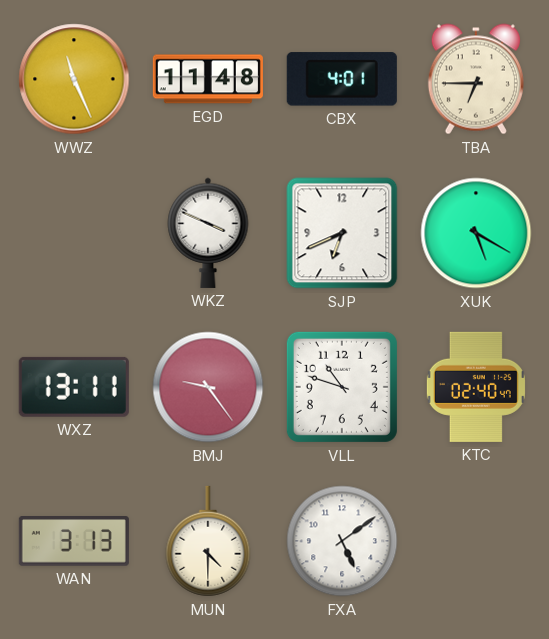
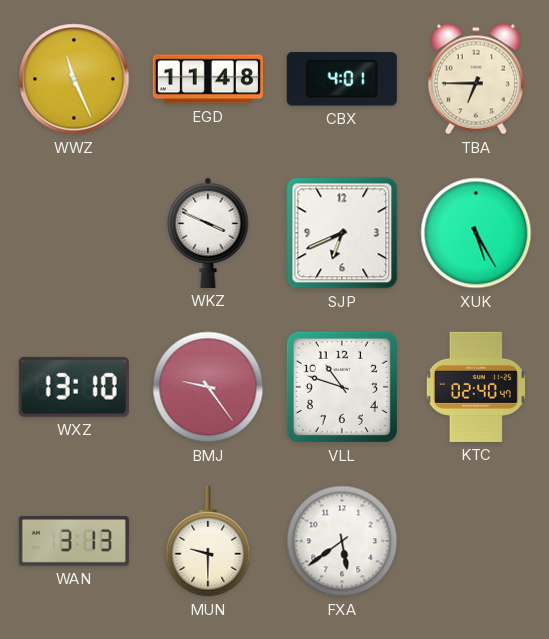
XUK: 5:20 -> 5:25
WXZ: 13:11 -> 13:10
MUN: 4:30 -> 9:30
FXA: 5:09 -> 5:39
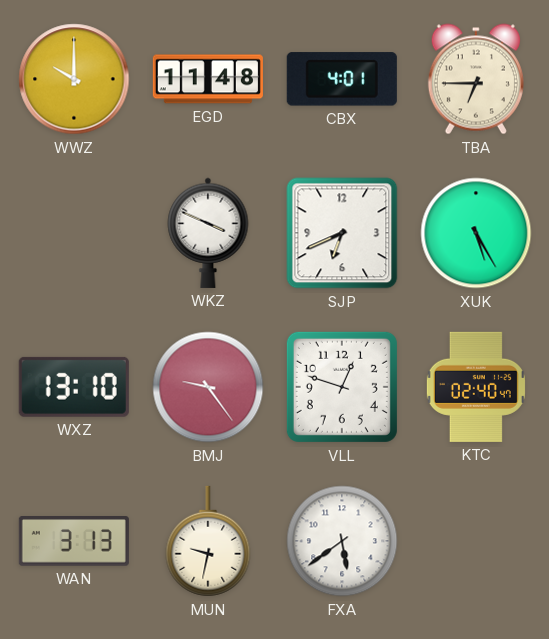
WWZ: 11:26 -> 10:00
VLL: 10:48 -> 12:48
MUN: 9:30 -> 9:32
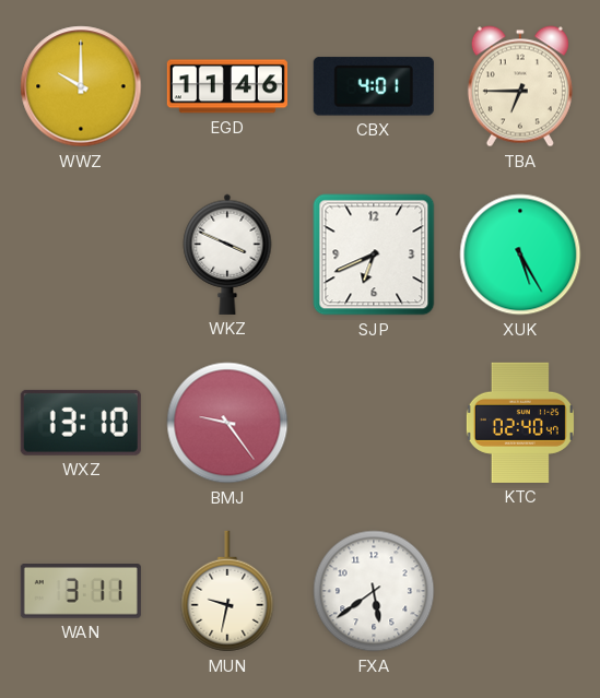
EGD: 11:48 -> 11:46
VLL: 12:48 -> none
WAN: 3:13 -> 3:11
